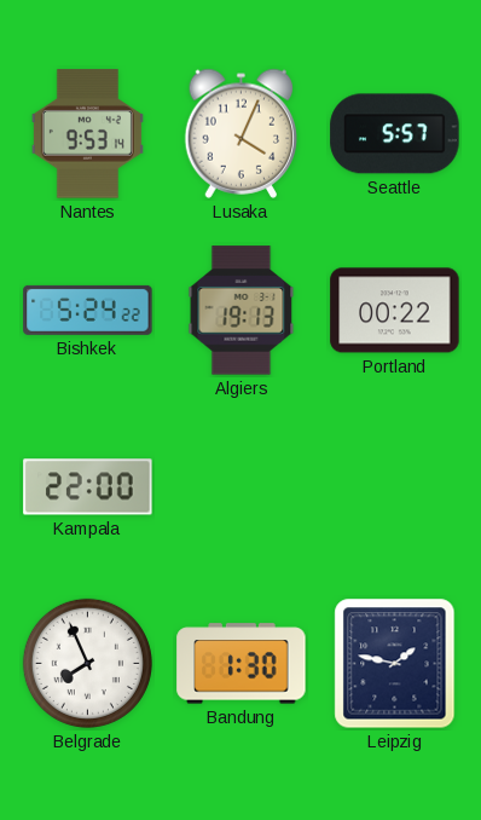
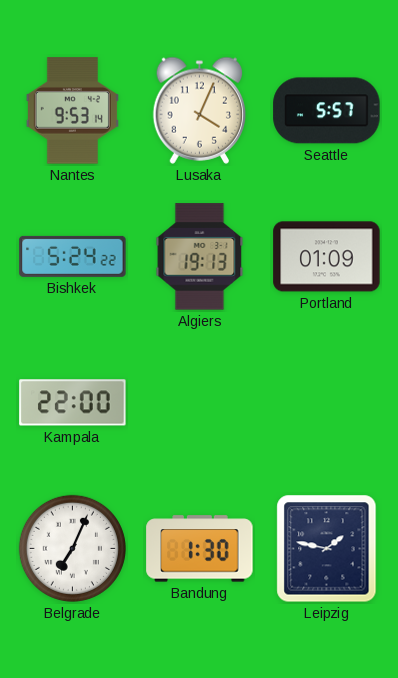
Portland: 00:22 -> 01:09
Belgrade: 7:56 -> 7:04
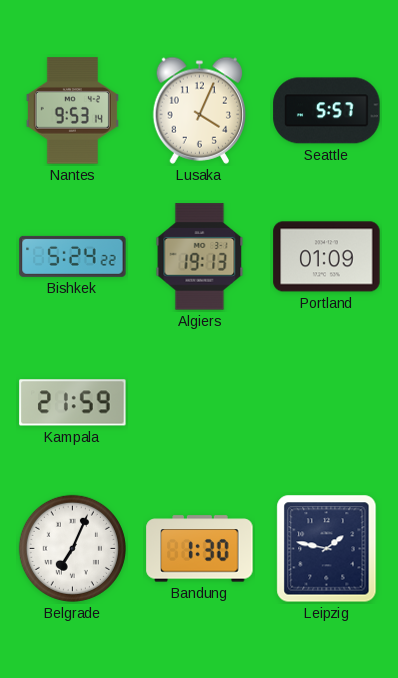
Kampala: 22:00 -> 21:59
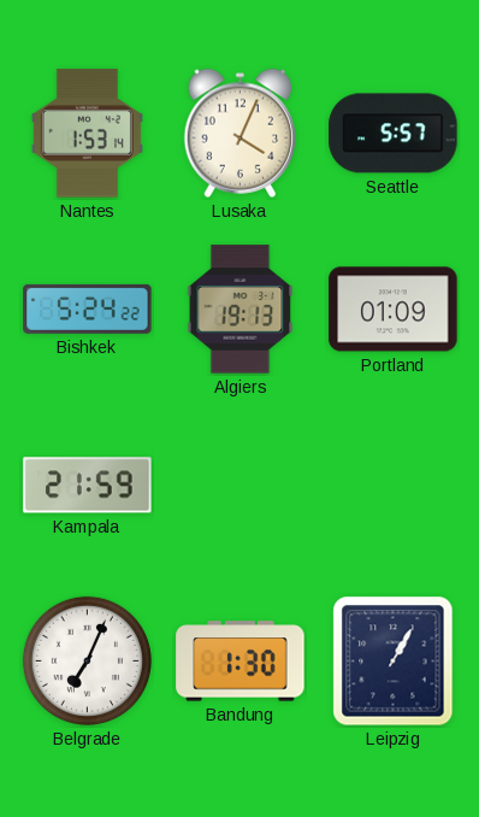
Nantes: 9:53 -> 1:53
Leipzig: 1:47 -> 1:05
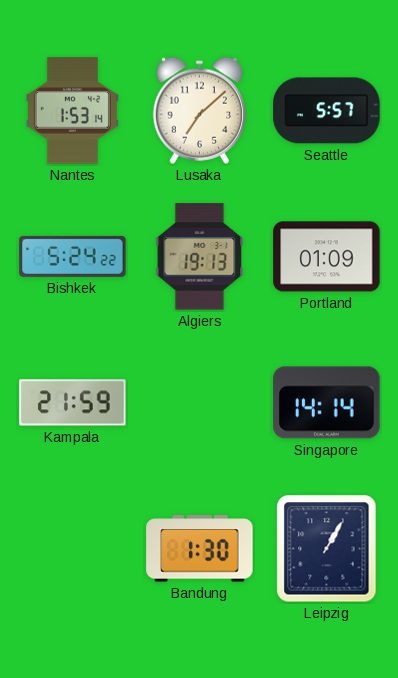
Lusaka: 4:04 -> 7:08
Singapore: none -> 14:14
Belgrade: 7:04 -> none
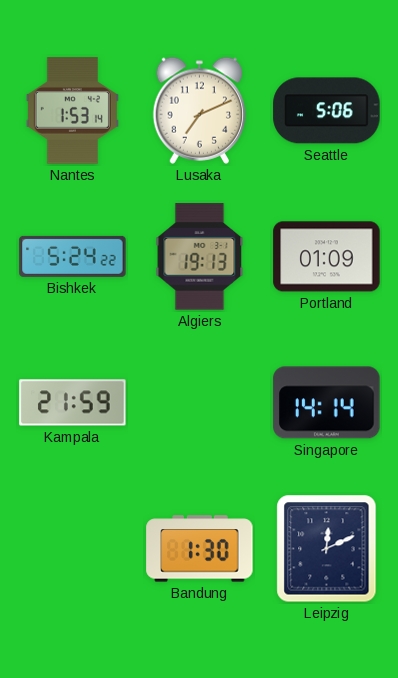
Lusaka: 7:08 -> 7:11
Seattle: 5:57 -> 5:06
Leipzig: 1:05 -> 12:11
